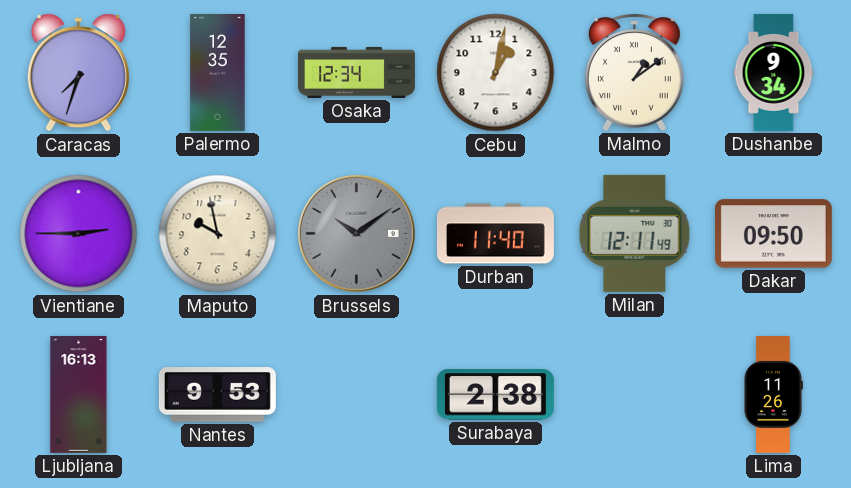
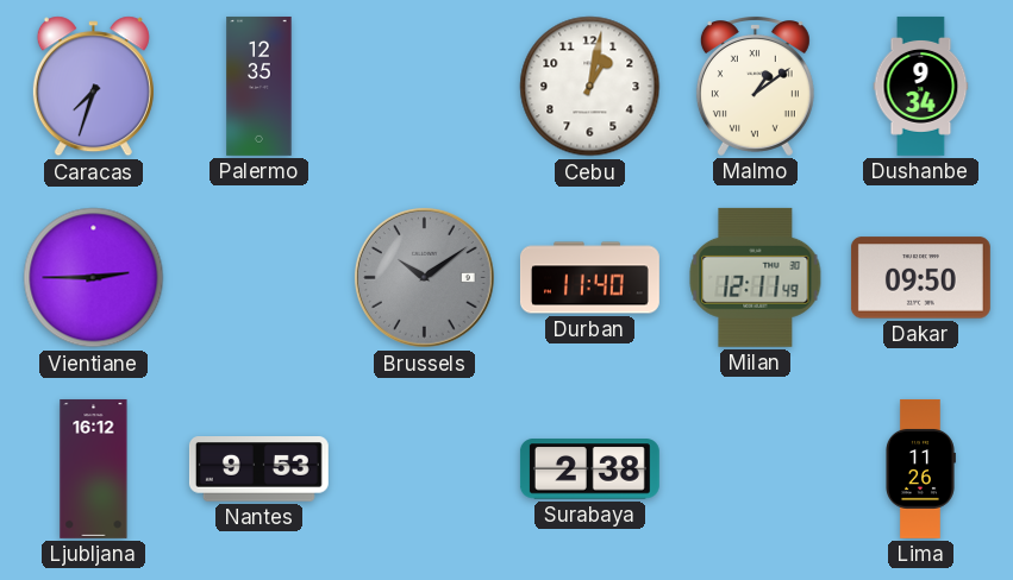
Osaka: 12:34 -> none
Maputo: 9:58 -> none
Ljubljana: 16:13 -> 16:12
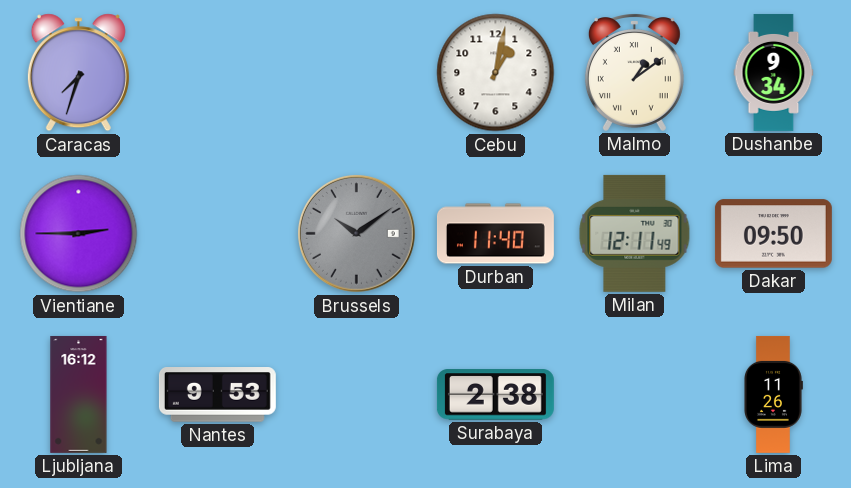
Palermo: 12:35 -> none
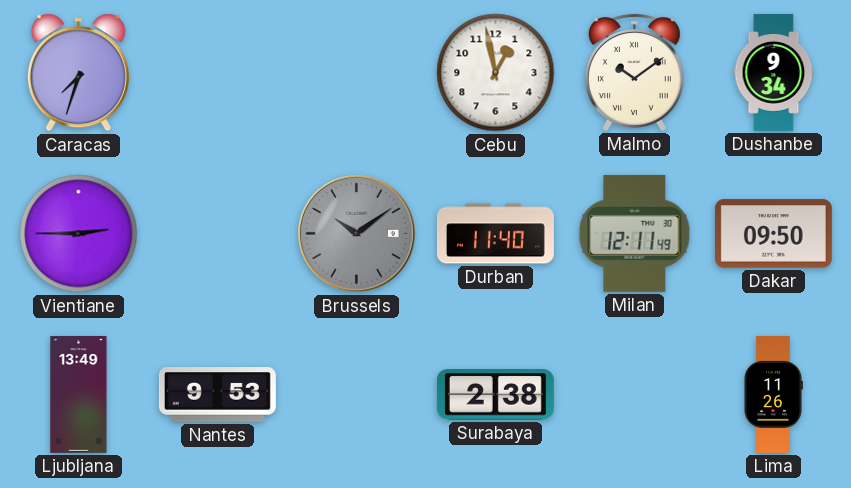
Cebu: 1:02 -> 12:58
Malmo: 1:09 -> 10:09
Ljubljana: 16:12 -> 13:49
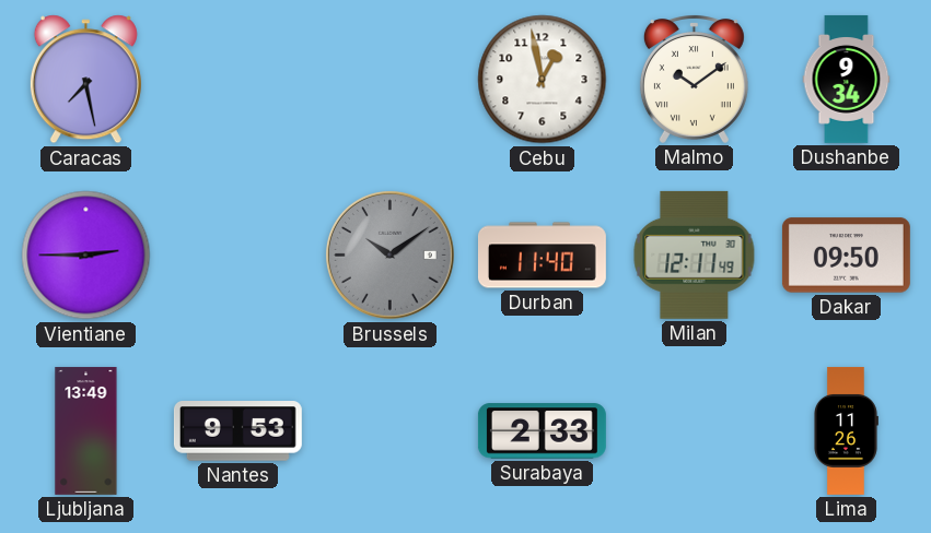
Caracas: 7:33 -> 7:28
Surabaya: 2:38 -> 2:33
